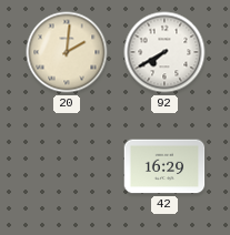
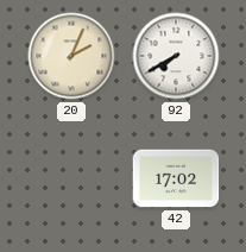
20: 2:01 -> 2:04
42: 16:29 -> 17:02
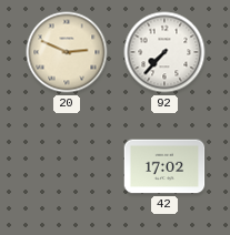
20: 2:04 -> 2:49
92: 7:40 -> 7:37
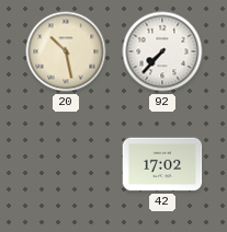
20: 2:49 -> 10:28
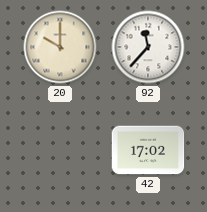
20: 10:28 -> 10:00
92: 7:37 -> 11:37
